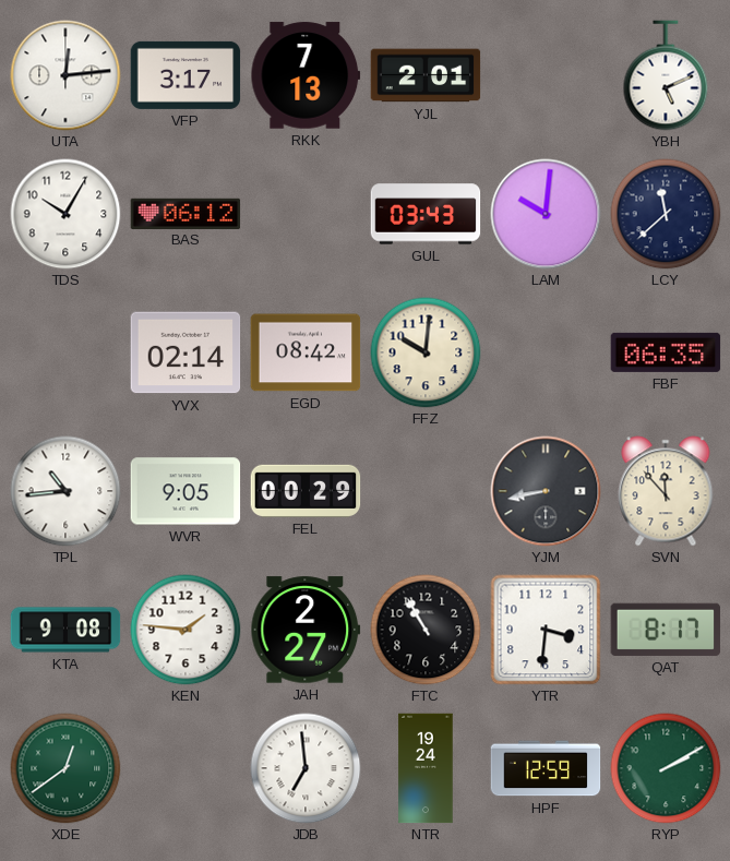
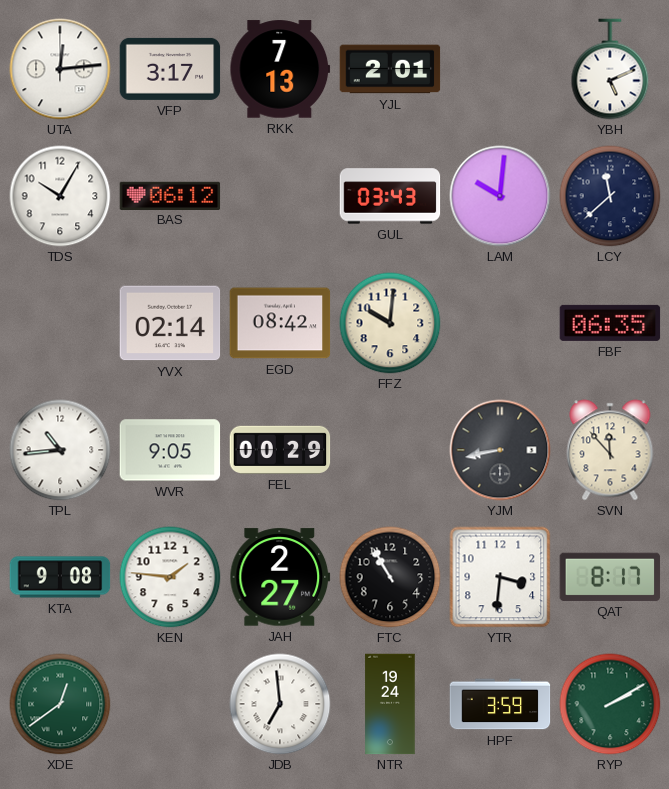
HPF: 12:59 -> 3:59
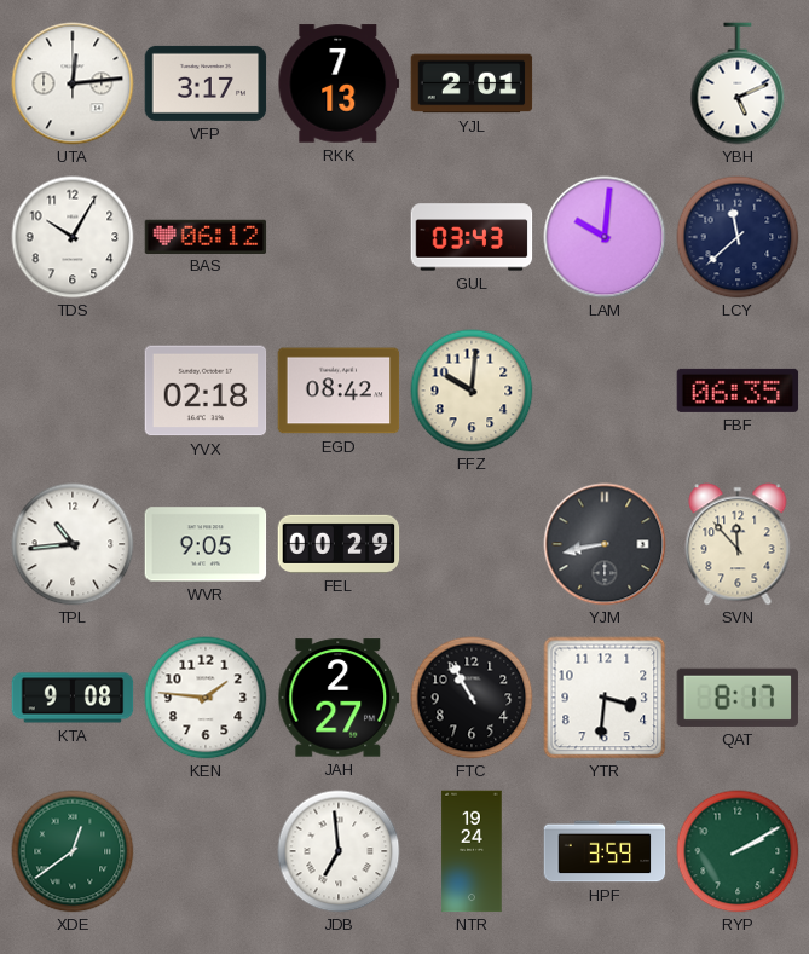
YVX: 02:14 -> 02:18
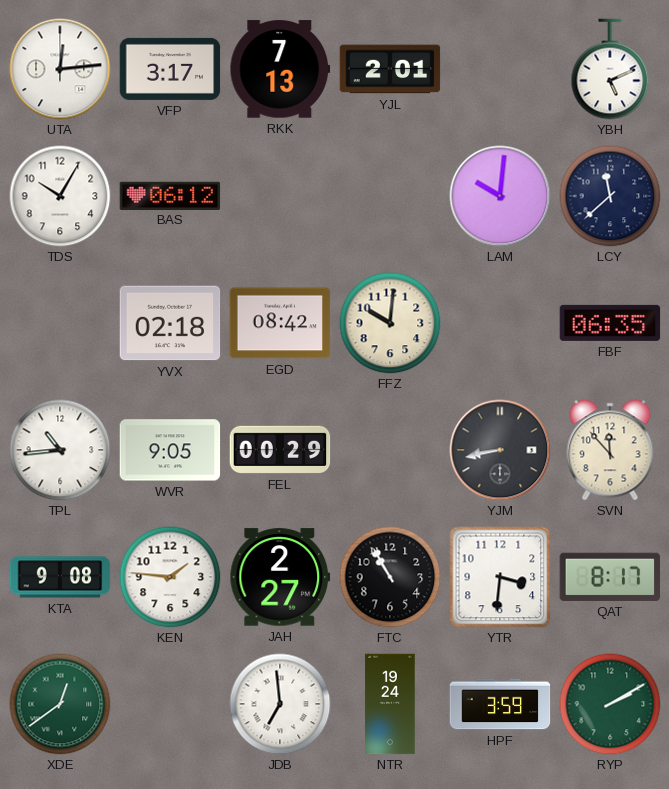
GUL: 03:43 -> none
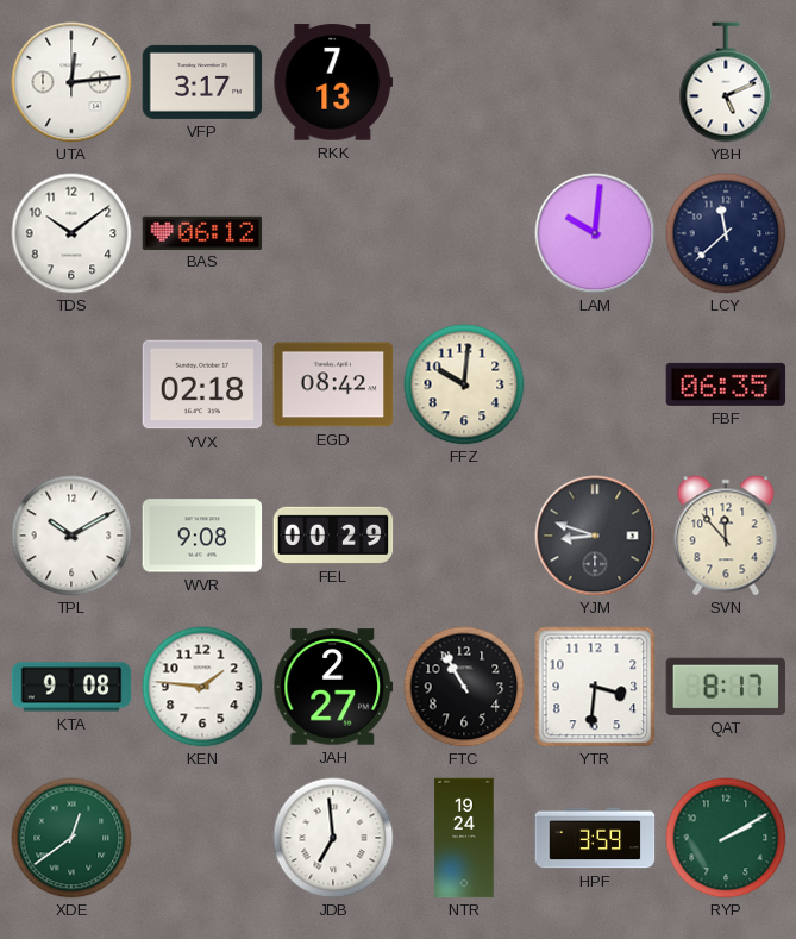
YJL: 2:01 -> none
TDS: 10:05 -> 10:09
TPL: 10:44 -> 10:10
WVR: 9:05 -> 9:08
YJM: 8:43 -> 8:48
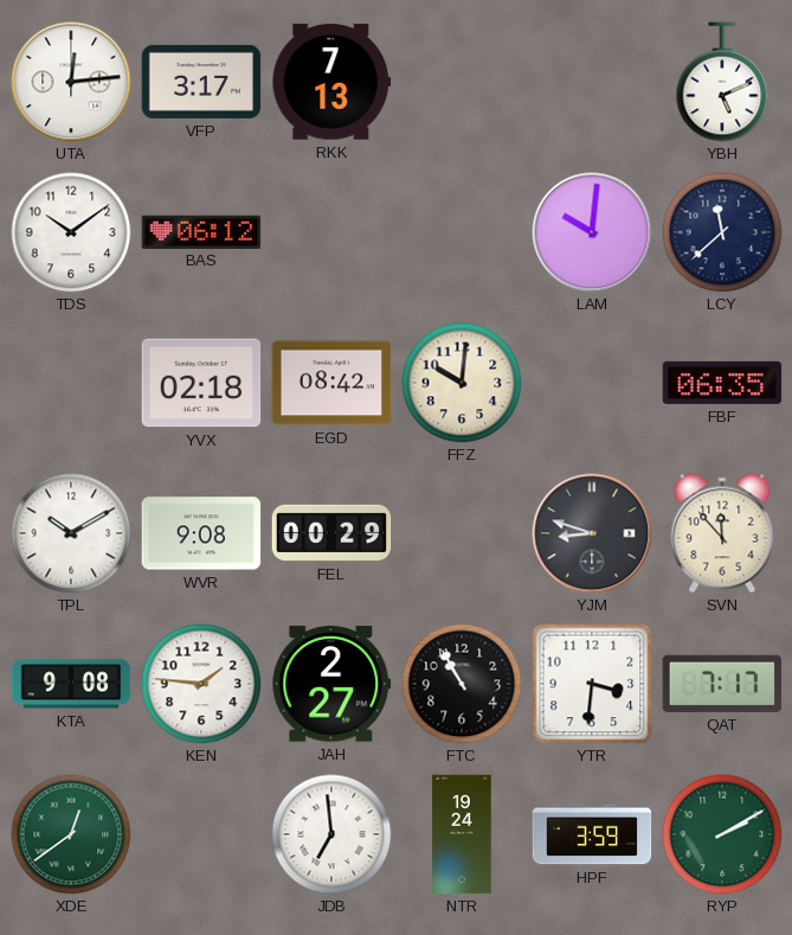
QAT: 8:17 -> 7:17
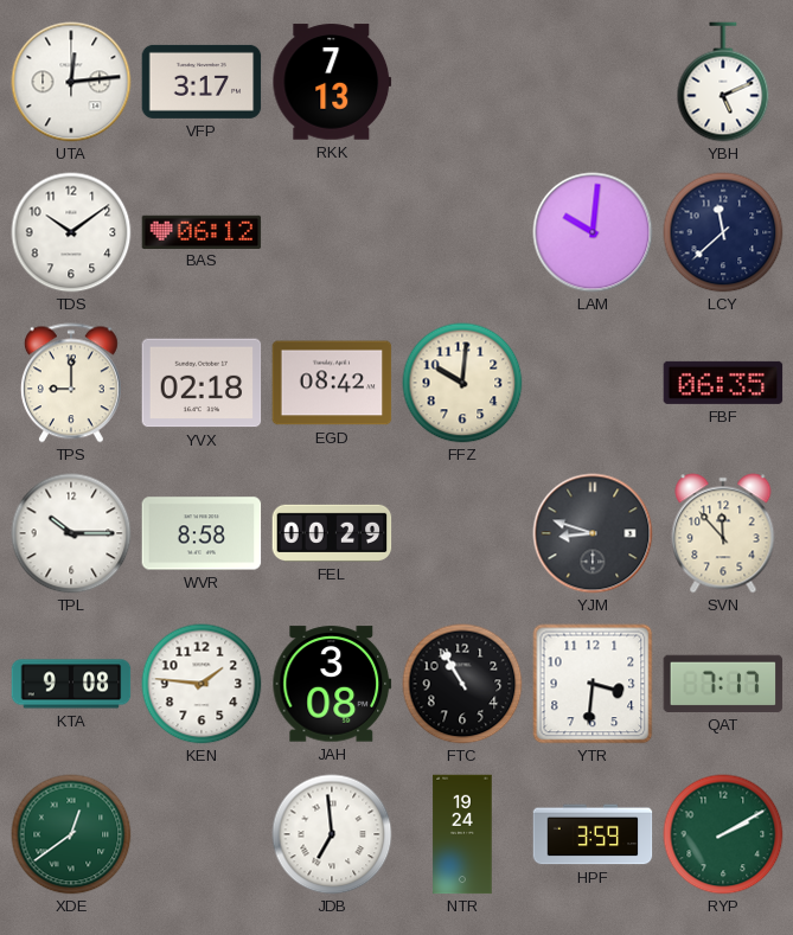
TPS: none -> 9:00
TPL: 10:10 -> 10:15
WVR: 9:08 -> 8:58
JAH: 2:27 -> 3:08
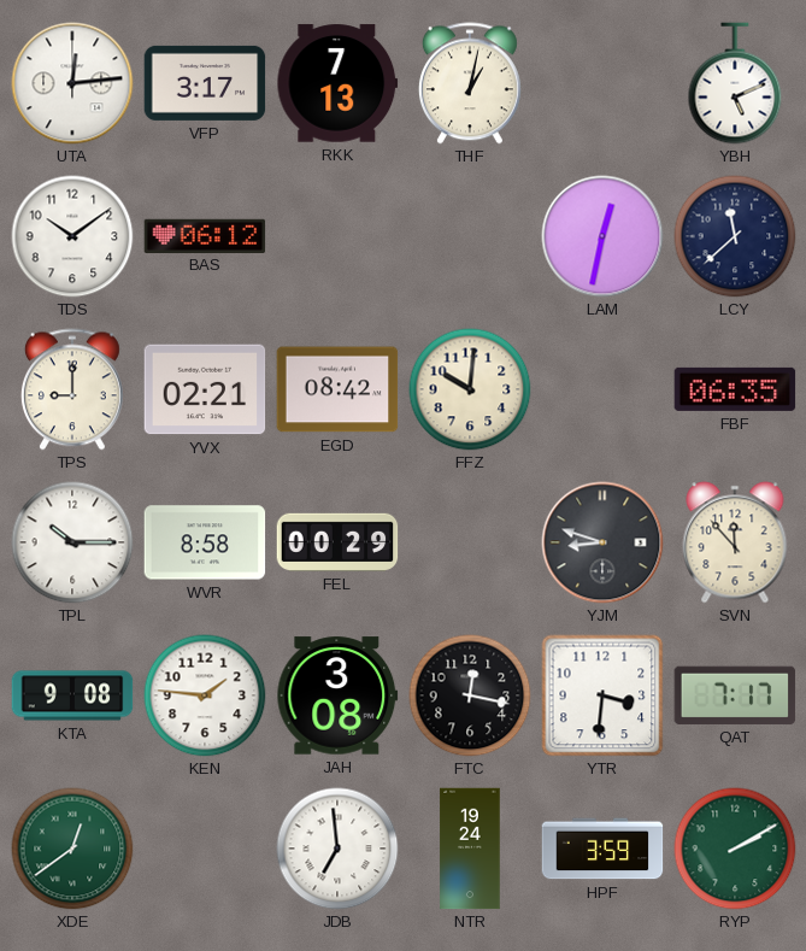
THF: none -> 1:02
LAM: 10:01 -> 12:32
YVX: 02:18 -> 02:21
FTC: 10:55 -> 12:17
